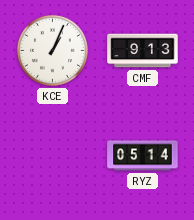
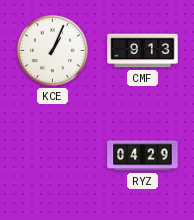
RYZ: 05:14 -> 04:29
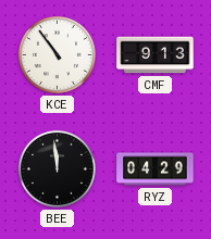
KCE: 1:04 -> 10:54
BEE: none -> 11:59
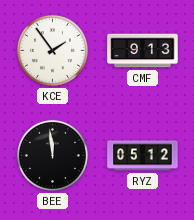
KCE: 10:54 -> 1:54
RYZ: 04:29 -> 05:12
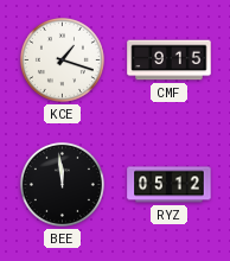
KCE: 1:54 -> 1:18
CMF: 9:13 -> 9:15
